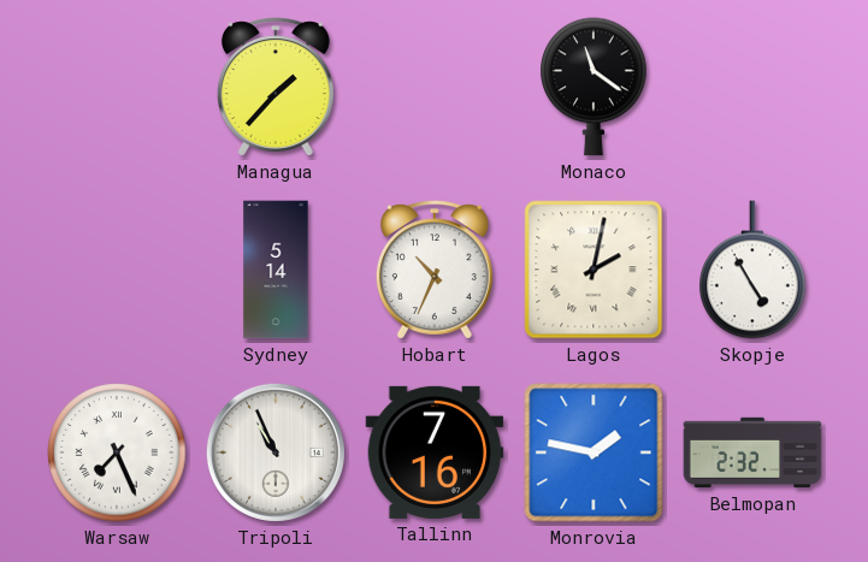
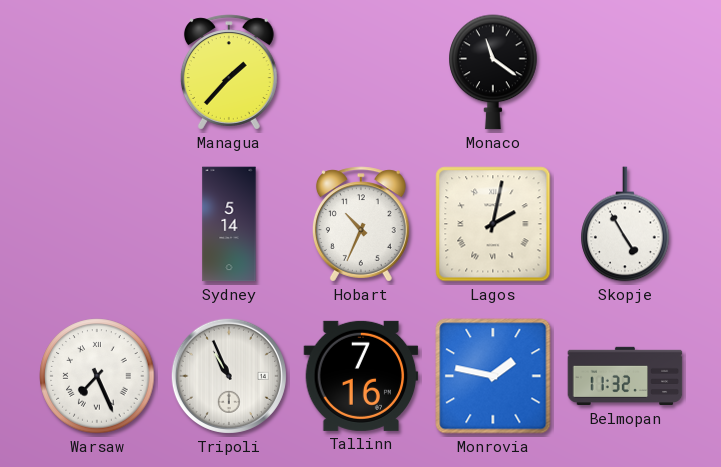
Belmopan: 2:32 -> 11:32
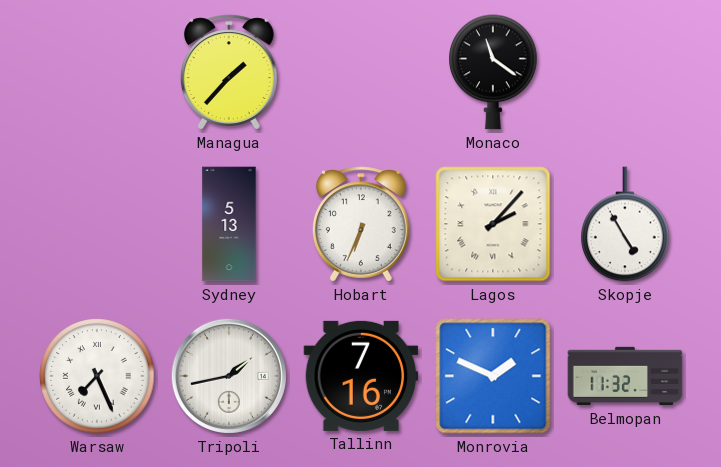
Sydney: 5:14 -> 5:13
Hobart: 10:34 -> 6:34
Lagos: 2:02 -> 2:07
Tripoli: 10:56 -> 1:43
Monrovia: 1:47 -> 1:49
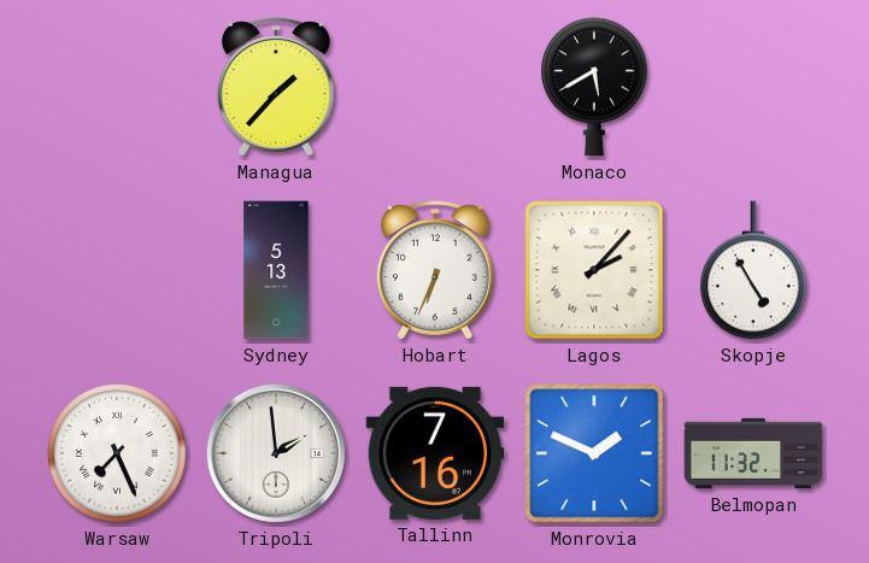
Monaco: 11:21 -> 5:40
Tripoli: 1:43 -> 1:59
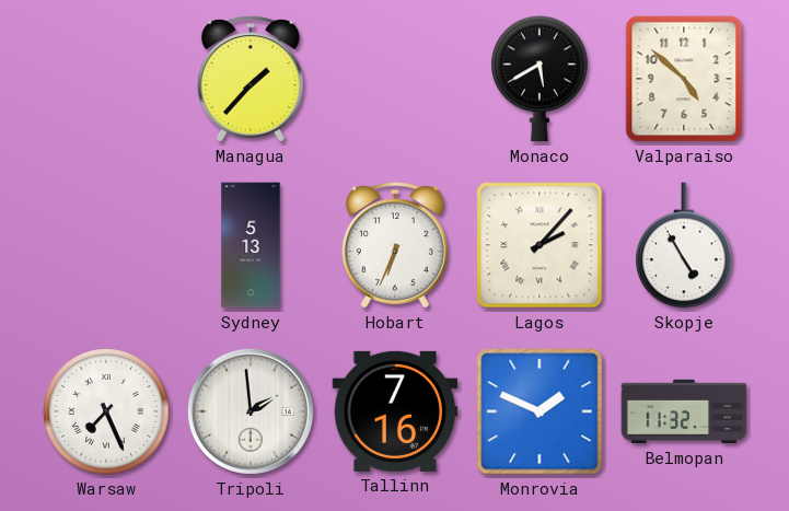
Valparaiso: none -> 4:52
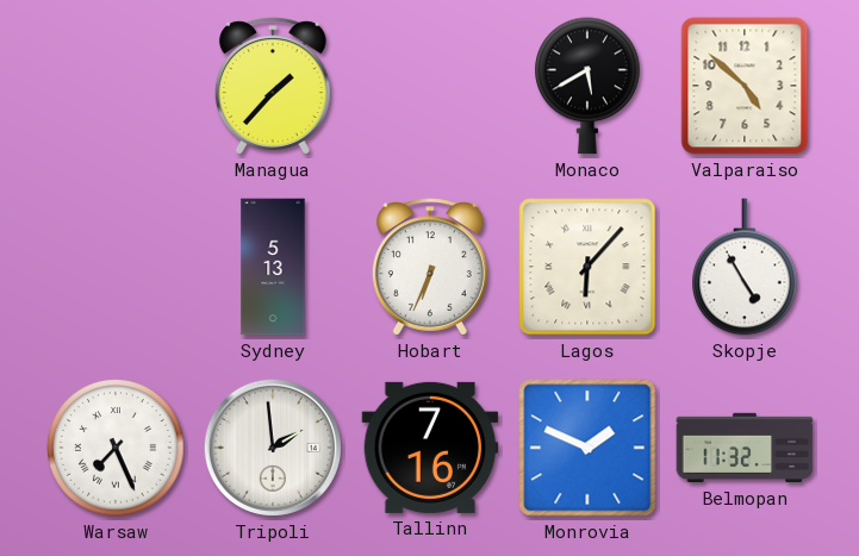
Lagos: 2:07 -> 6:07
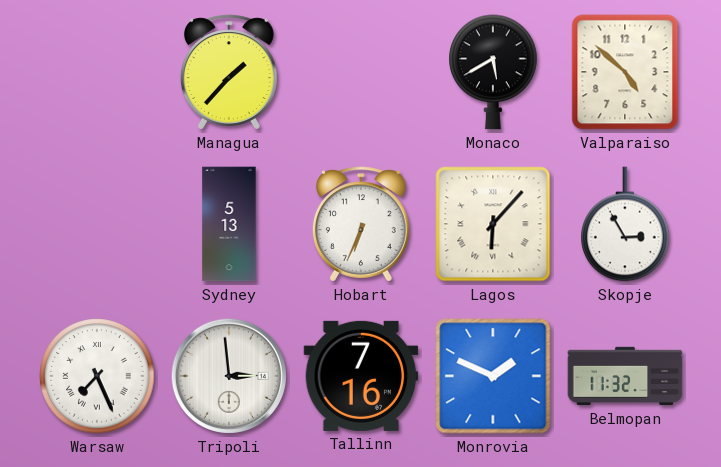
Skopje: 4:55 -> 2:55
Tripoli: 1:59 -> 2:59
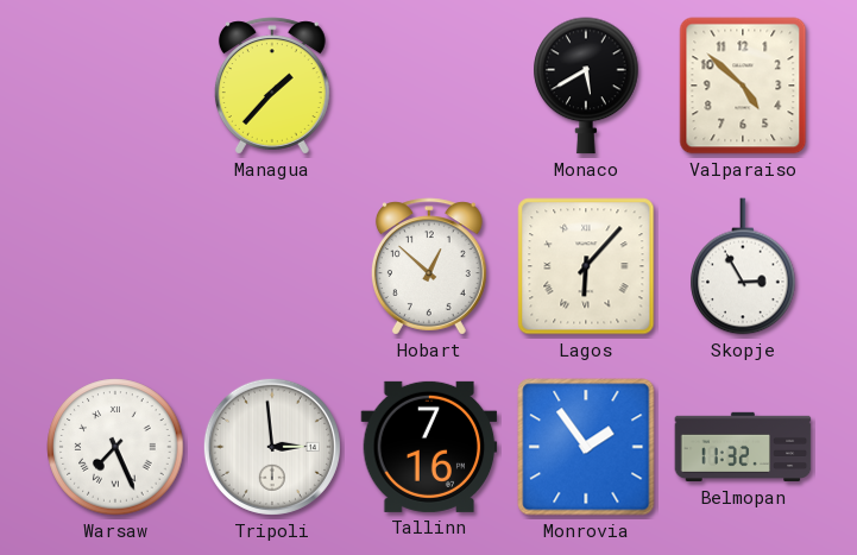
Sydney: 5:13 -> none
Hobart: 6:34 -> 12:52
Monrovia: 1:49 -> 1:54
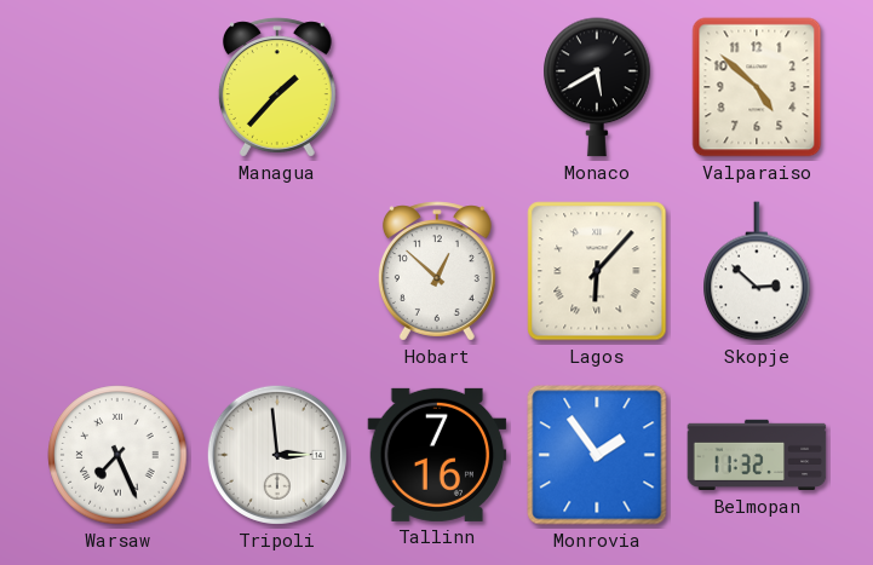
Skopje: 2:55 -> 2:52
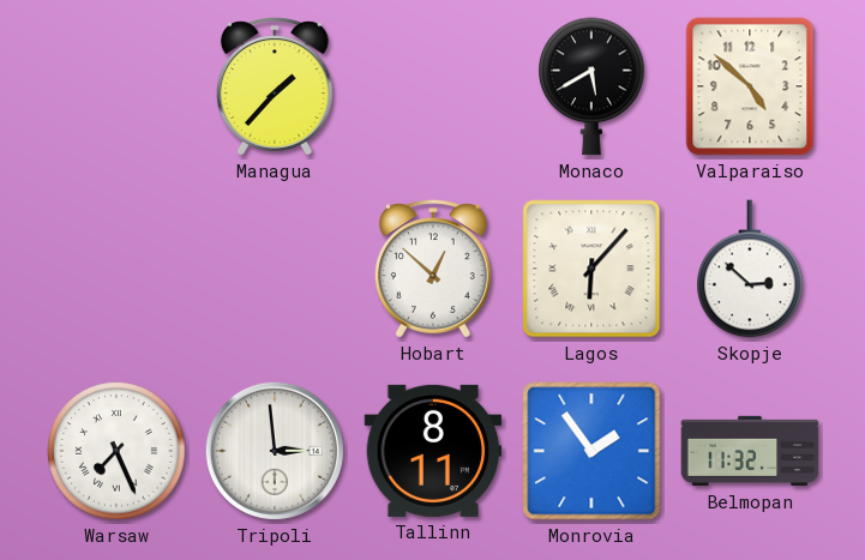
Tallinn: 7:16 -> 8:11
